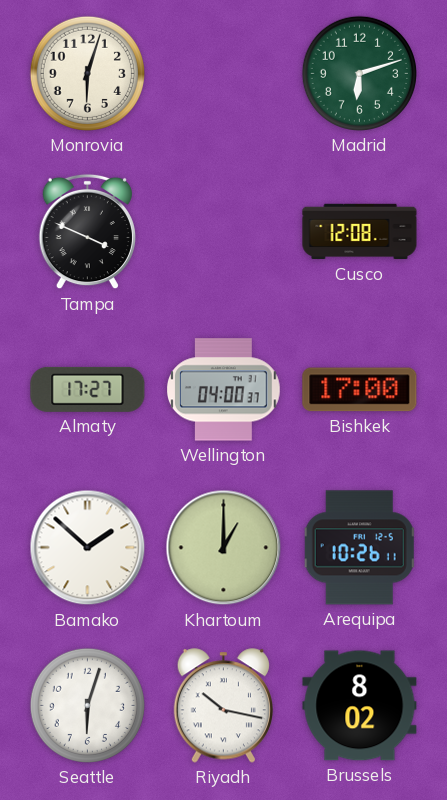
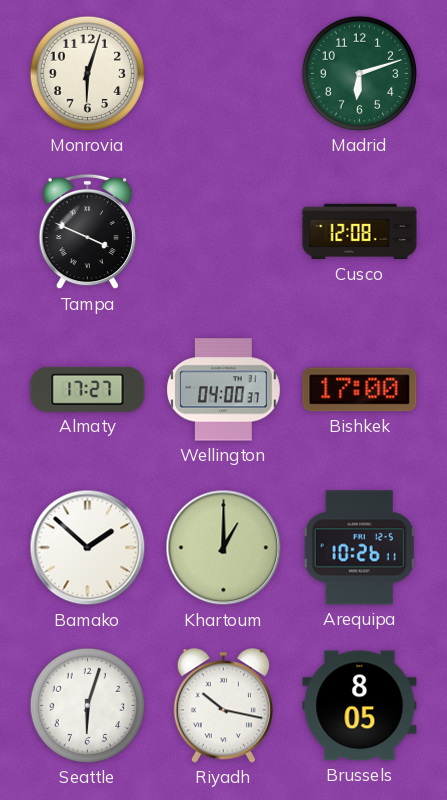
Brussels: 8:02 -> 8:05
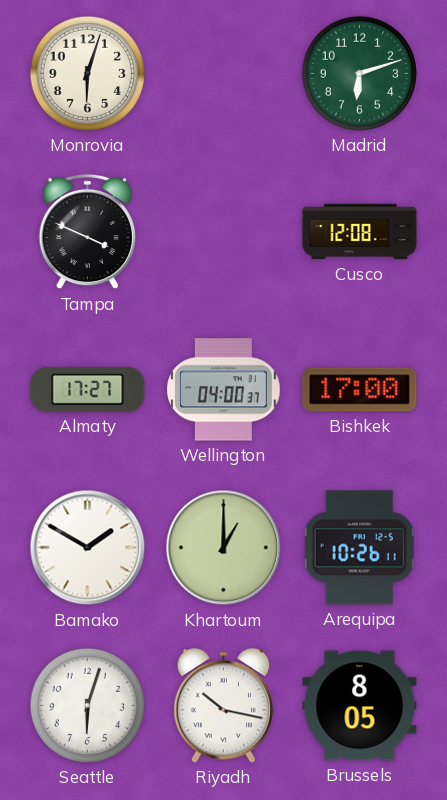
Bamako: 1:52 -> 1:50
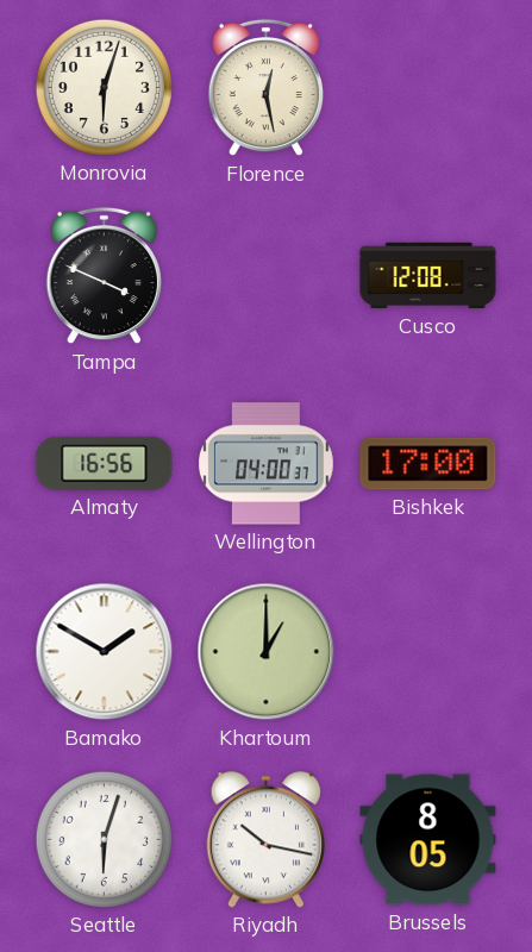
Florence: none -> 12:28
Madrid: 6:12 -> none
Almaty: 17:27 -> 16:56
Arequipa: 10:26 -> none
